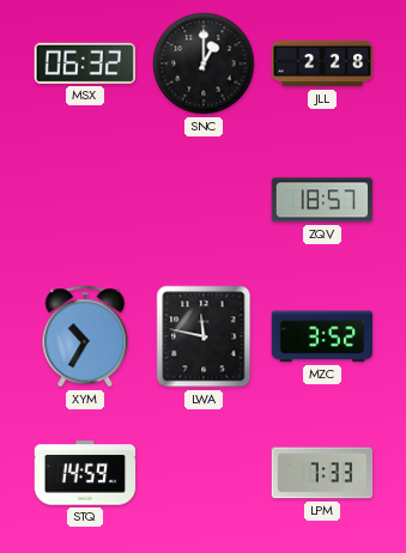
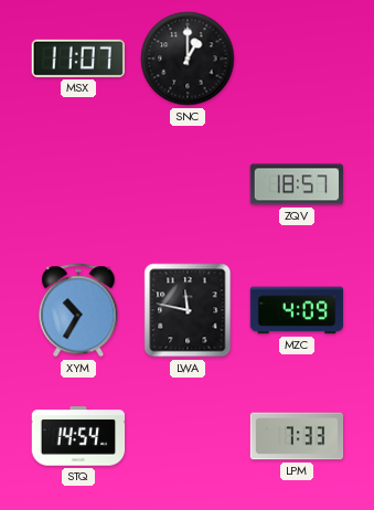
MSX: 06:32 -> 11:07
JLL: 2:28 -> none
MZC: 3:52 -> 4:09
STQ: 14:59 -> 14:54
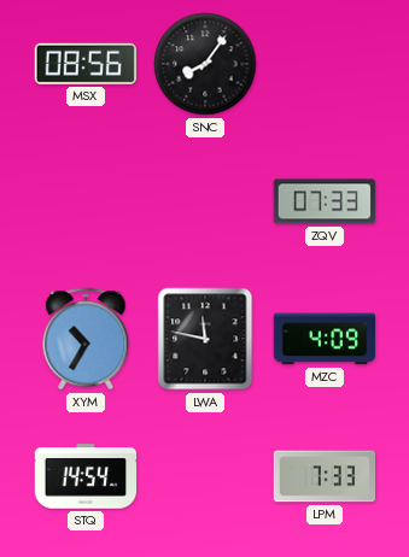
MSX: 11:07 -> 08:56
SNC: 1:00 -> 8:06
ZQV: 18:57 -> 07:33
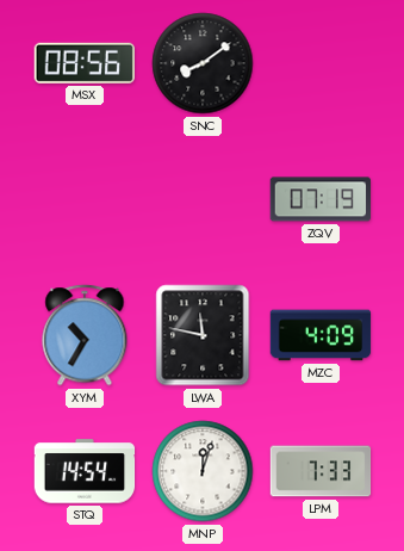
SNC: 8:06 -> 8:09
ZQV: 07:33 -> 07:19
MNP: none -> 12:03
